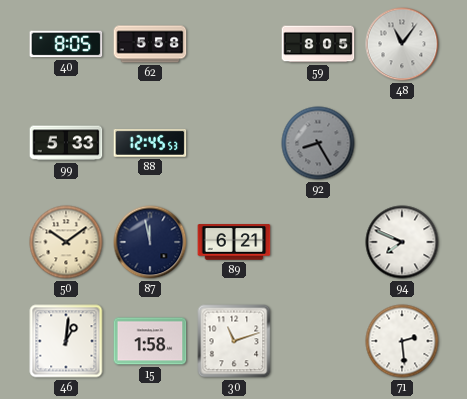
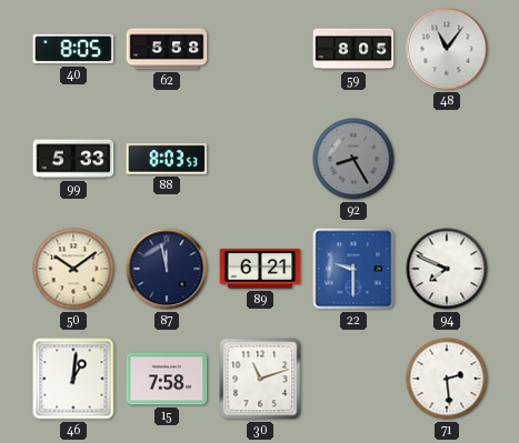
88: 12:45 -> 8:03
22: none -> 9:30
15: 1:58 -> 7:58
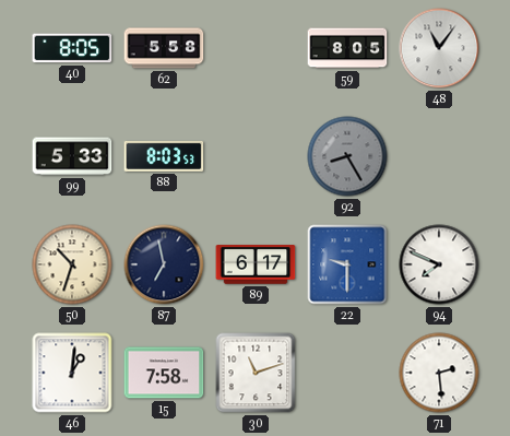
50: 10:09 -> 10:33
87: 11:58 -> 6:58
89: 6:21 -> 6:17
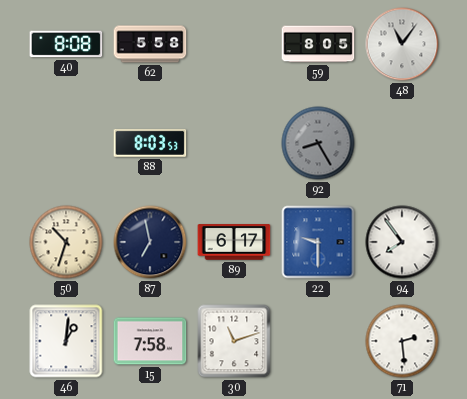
40: 8:05 -> 8:08
99: 5:33 -> none
94: 7:49 -> 7:54
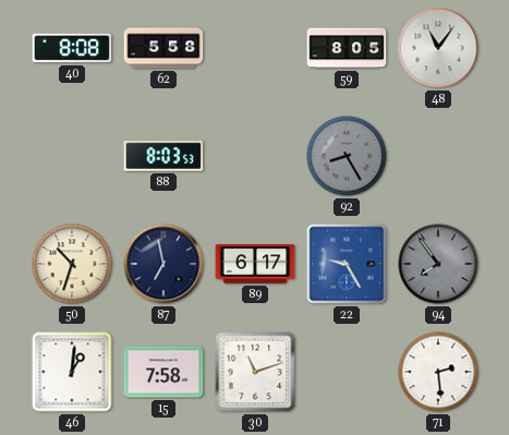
22: 9:30 -> 9:25
94 dial: white -> grey
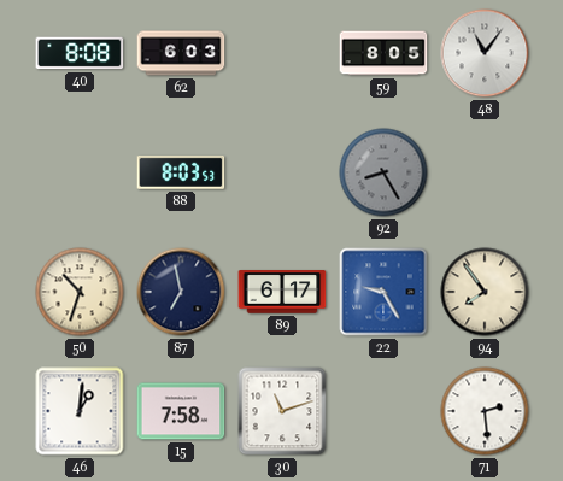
62: 5:58 -> 6:03
94 dial: grey -> cream
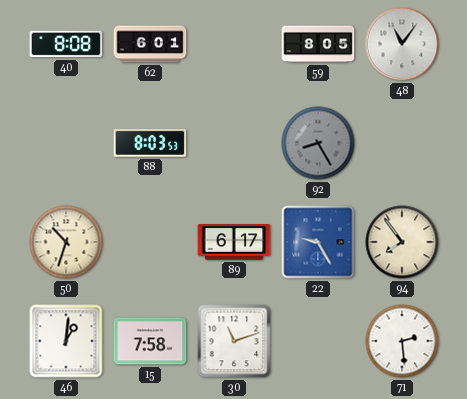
62: 6:03 -> 6:01
87: 6:58 -> none
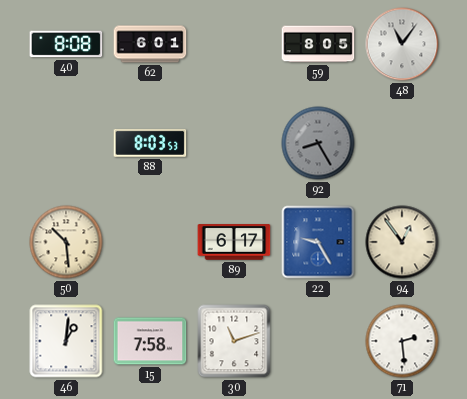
50: 10:33 -> 10:29
94: 7:54 -> 12:54
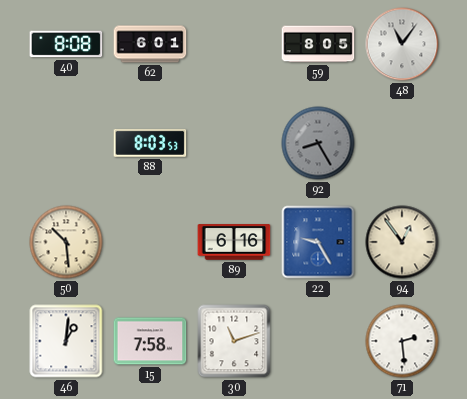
89: 6:17 -> 6:16
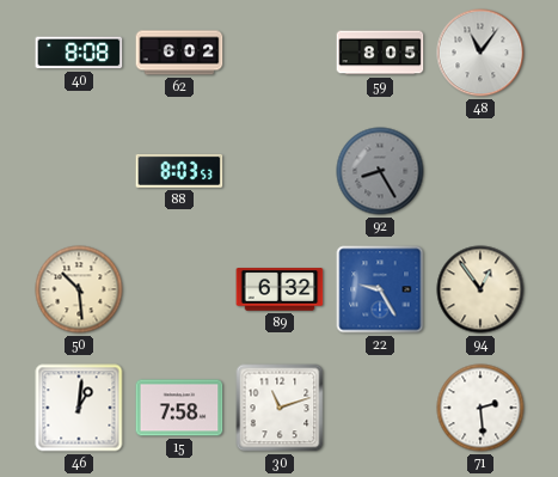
62: 6:01 -> 6:02
89: 6:16 -> 6:32
